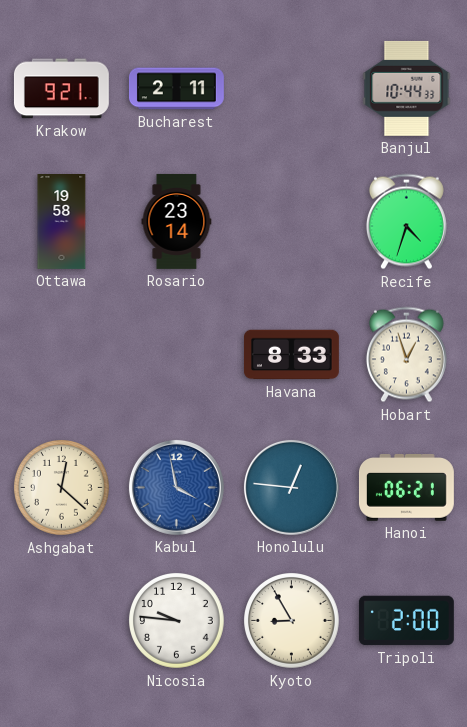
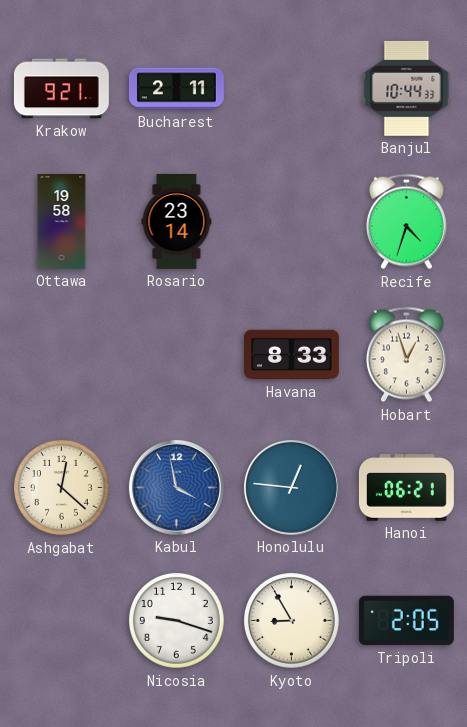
Nicosia: 9:46 -> 9:18
Tripoli: 2:00 -> 2:05
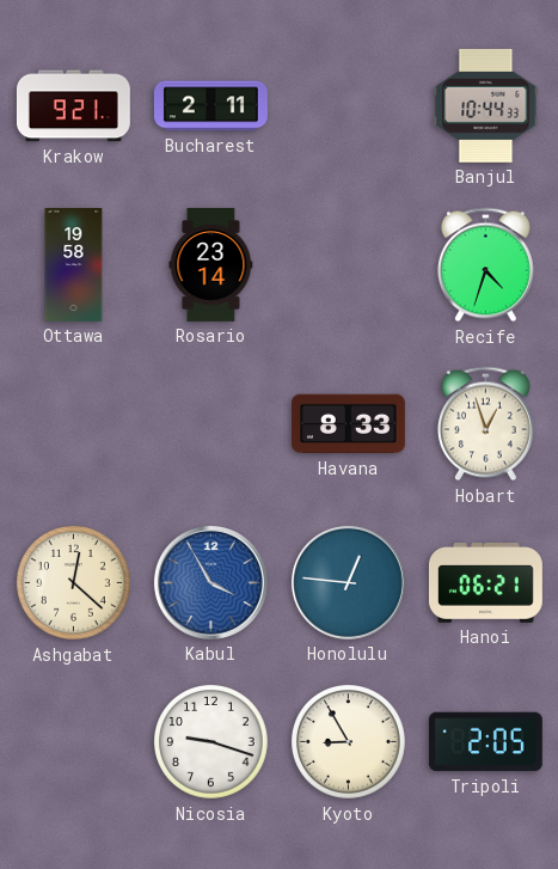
Kabul: 3:58 -> 3:55
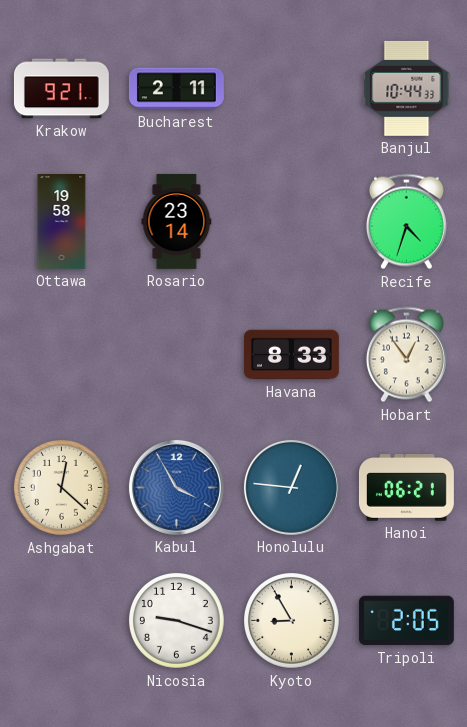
Hobart: 12:57 -> 12:54
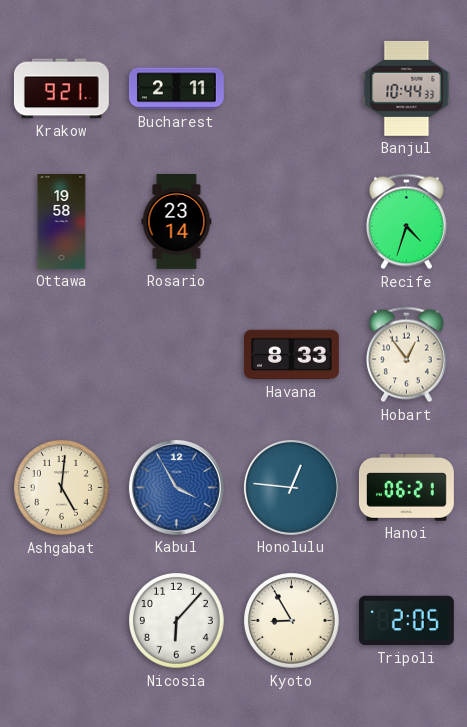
Ashgabat: 12:22 -> 5:01
Nicosia: 9:18 -> 6:07
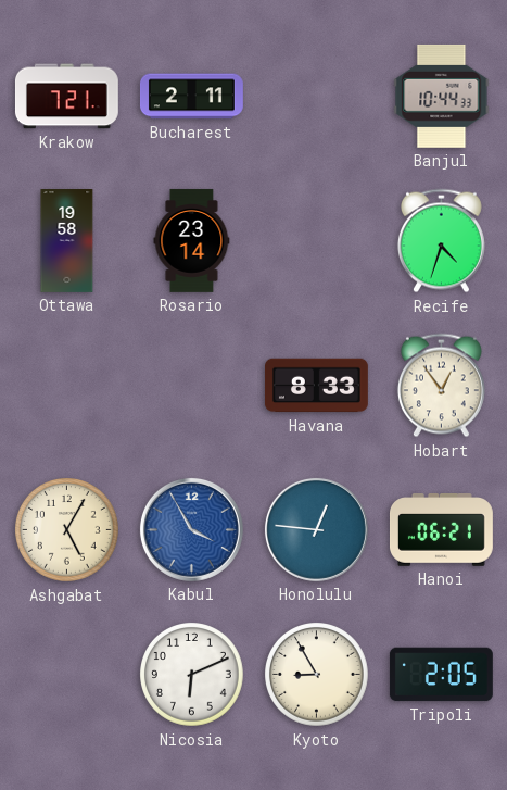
Krakow: 9:21 -> 7:21
Ashgabat: 5:01 -> 5:05
Nicosia: 6:07 -> 6:11
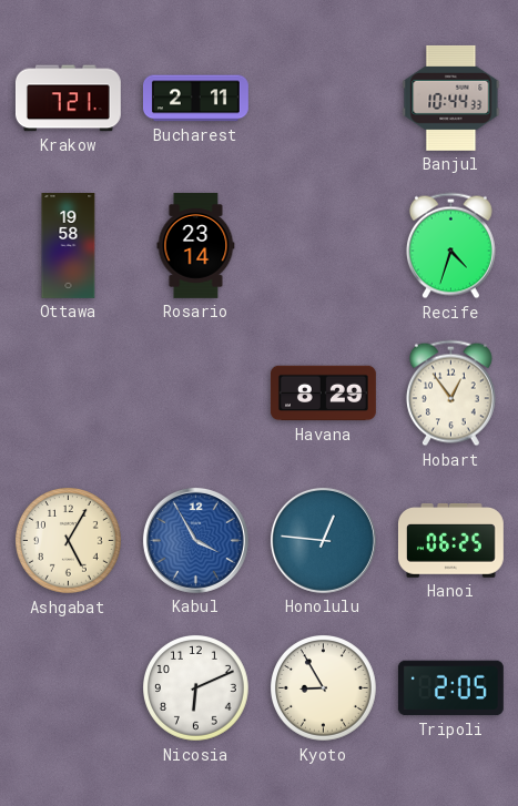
Havana: 8:33 -> 8:29
Hanoi: 06:21 -> 06:25
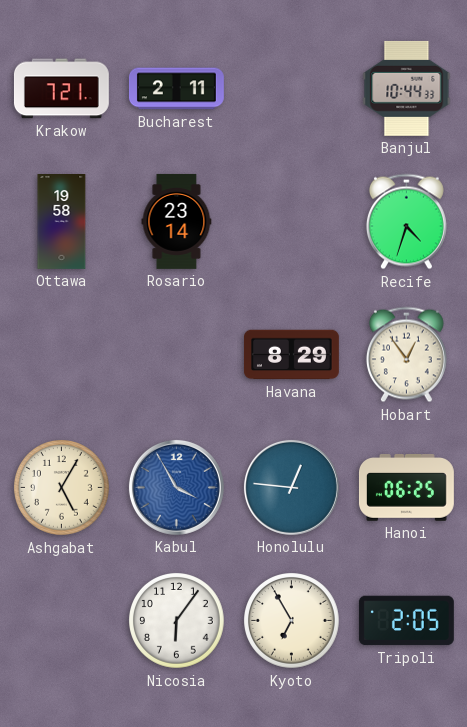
Nicosia: 6:11 -> 6:06
Kyoto: 8:55 -> 6:55
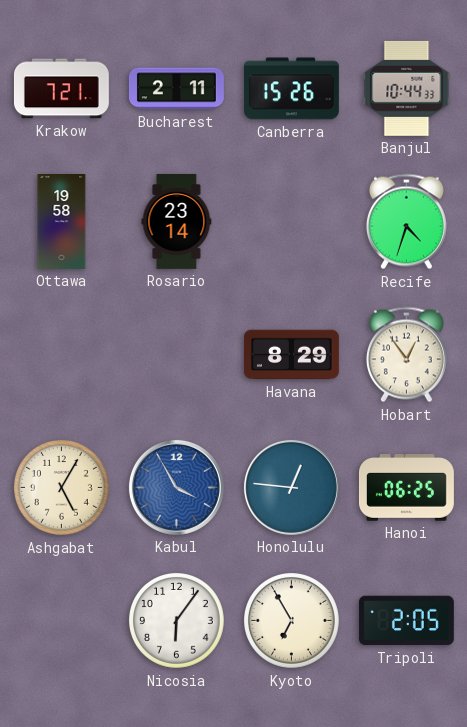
Canberra: none -> 15:26
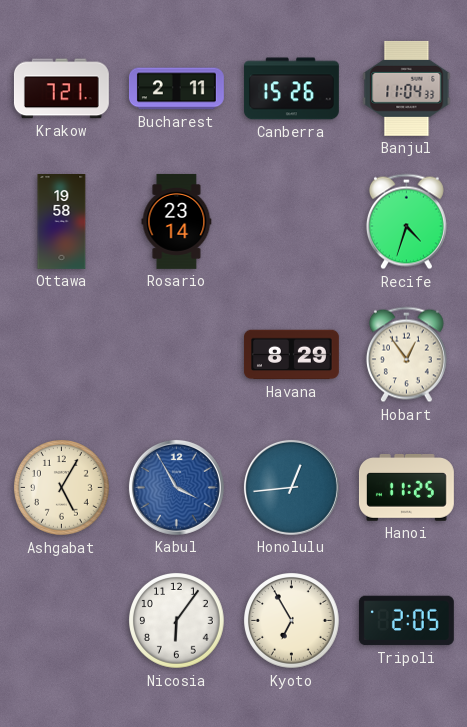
Banjul: 10:44 -> 11:04
Honolulu: 12:46 -> 12:44
Hanoi: 06:25 -> 11:25
